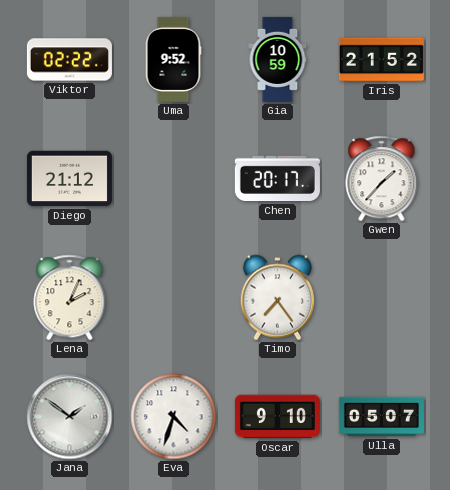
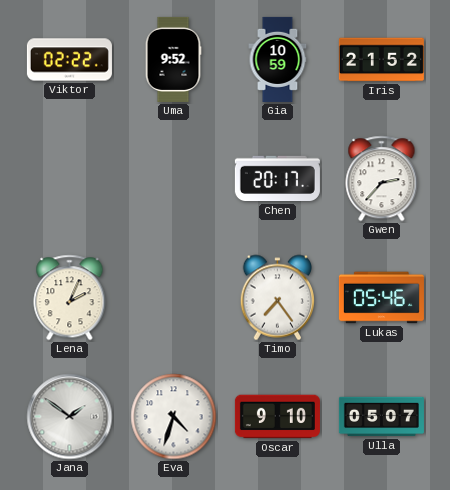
Diego: 21:12 -> none
Gwen: 1:37 -> 2:37
Lukas: none -> 05:46
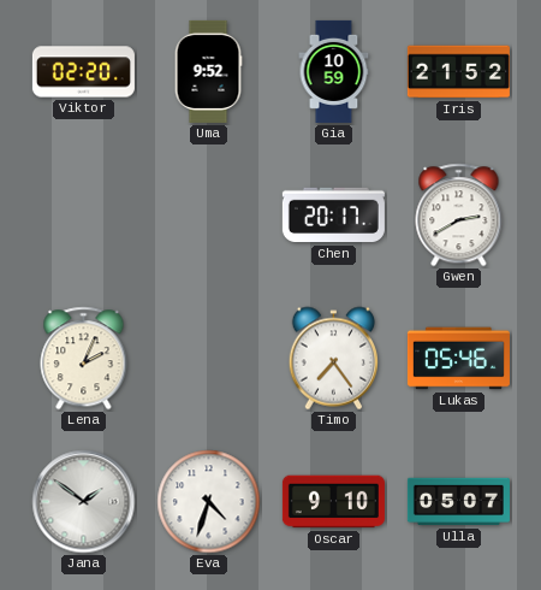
Viktor: 02:22 -> 02:20
Gwen: 2:37 -> 2:40
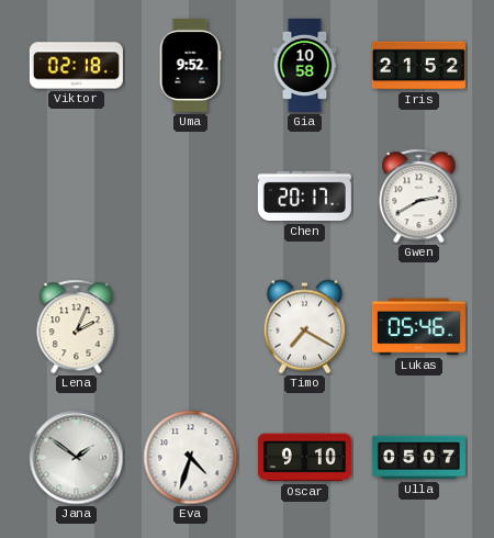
Viktor: 02:20 -> 02:18
Gia: 10:59 -> 10:58
Timo: 7:24 -> 7:20
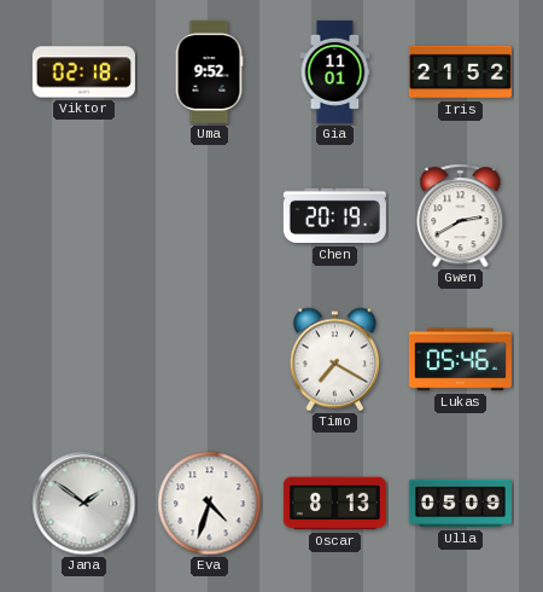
Gia: 10:58 -> 11:01
Chen: 20:17 -> 20:19
Lena: 2:04 -> none
Oscar: 9:10 -> 8:13
Ulla: 05:07 -> 05:09
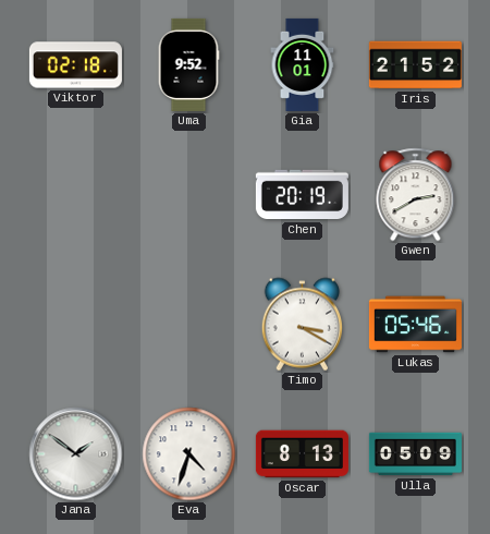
Timo: 7:20 -> 3:20
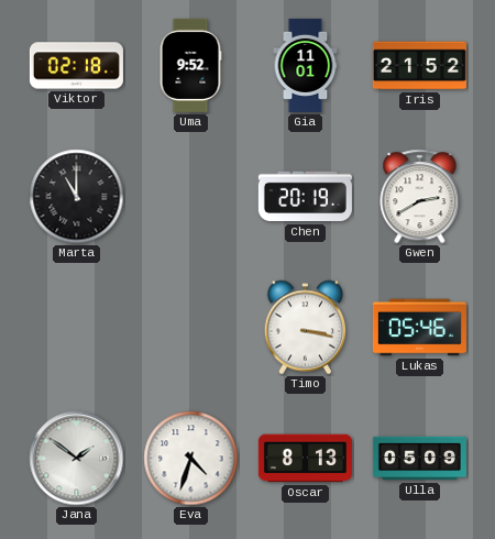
Marta: none -> 11:00
Timo: 3:20 -> 3:17
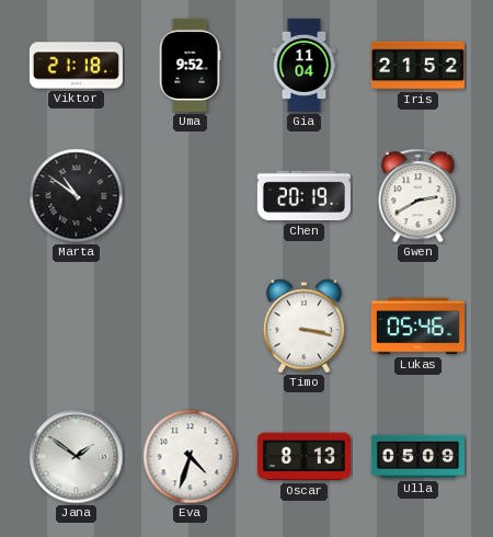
Viktor: 02:18 -> 21:18
Gia: 11:01 -> 11:04
Marta: 11:00 -> 10:51
